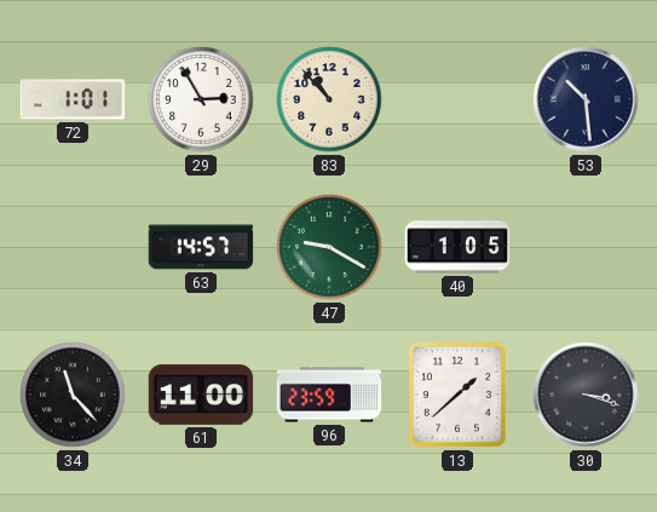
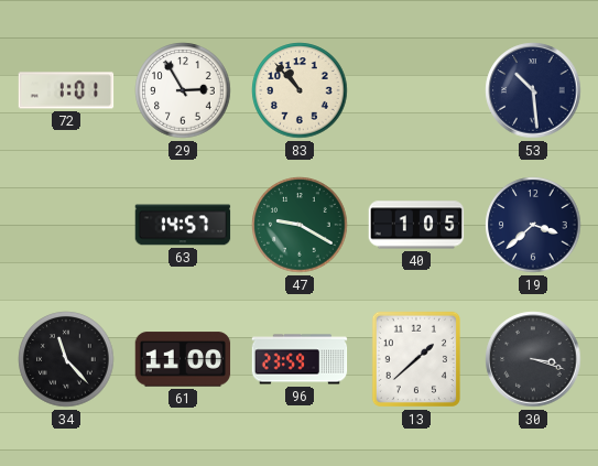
19: none -> 3:38
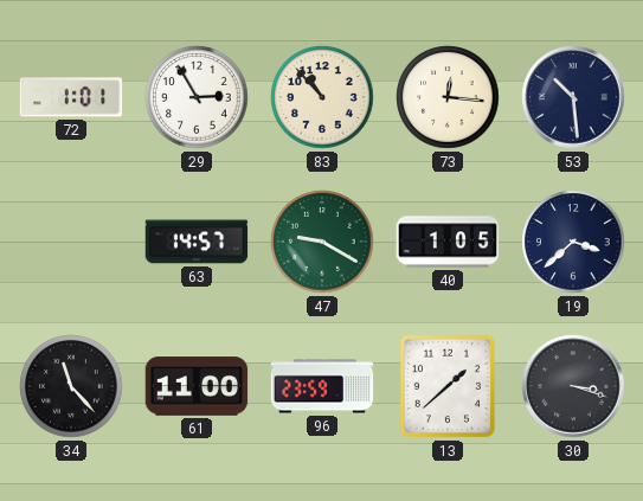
73: none -> 12:16
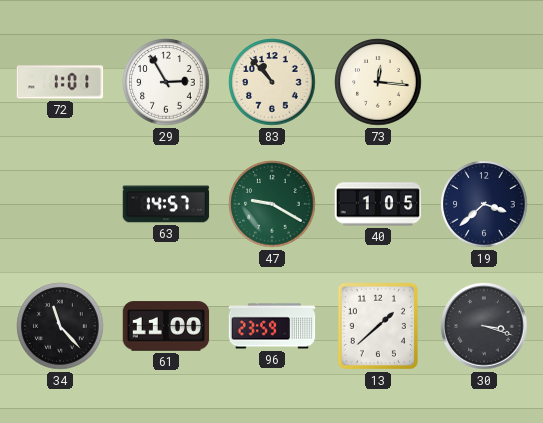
53: 10:29 -> none
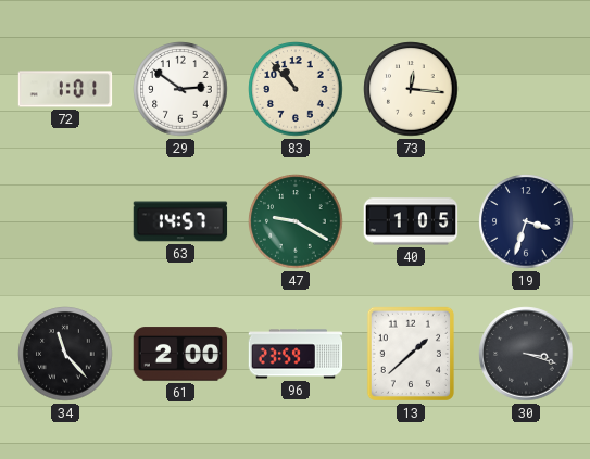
29: 2:55 -> 2:51
19: 3:38 -> 3:33
61: 11:00 -> 2:00
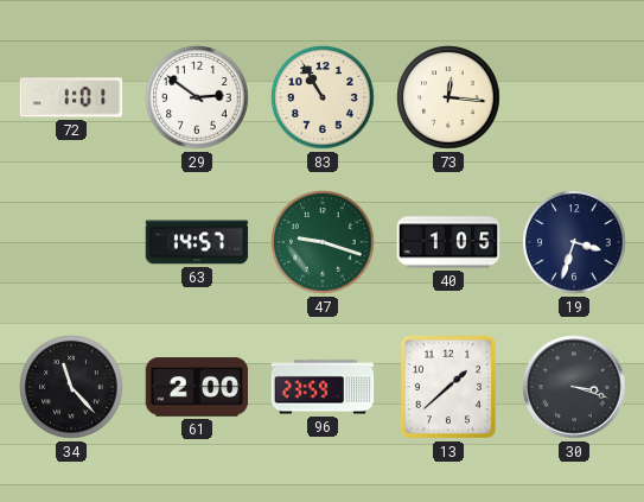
83: 10:53 -> 10:55
47: 9:20 -> 9:18
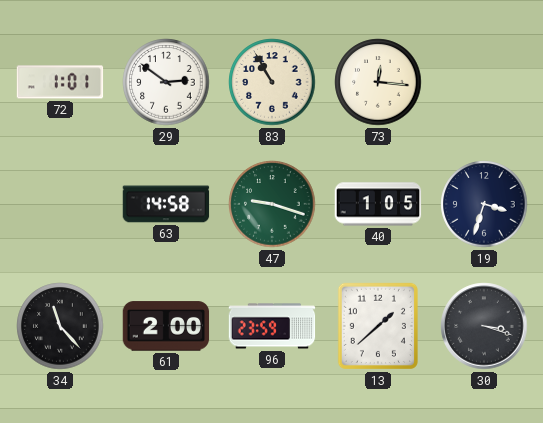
63: 14:57 -> 14:58
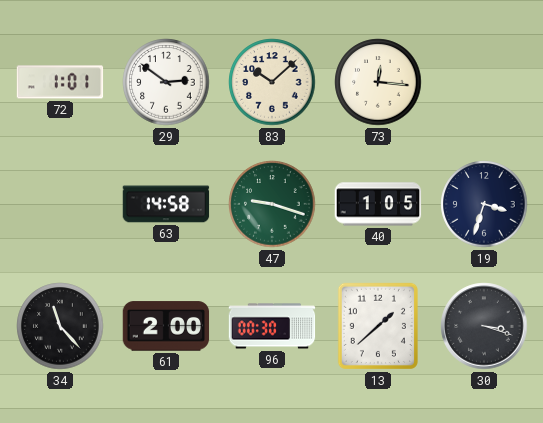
83: 10:55 -> 10:08
96: 23:59 -> 00:30
